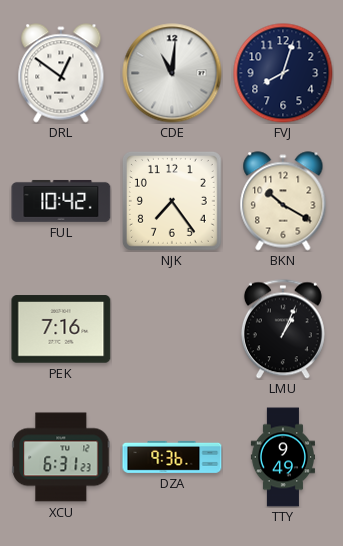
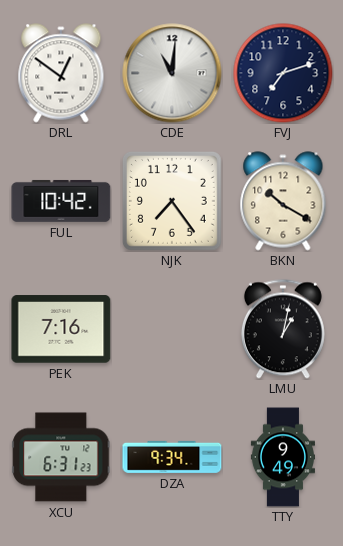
FVJ: 8:03 -> 7:12
LMU: 1:04 -> 1:02
DZA: 9:36 -> 9:34
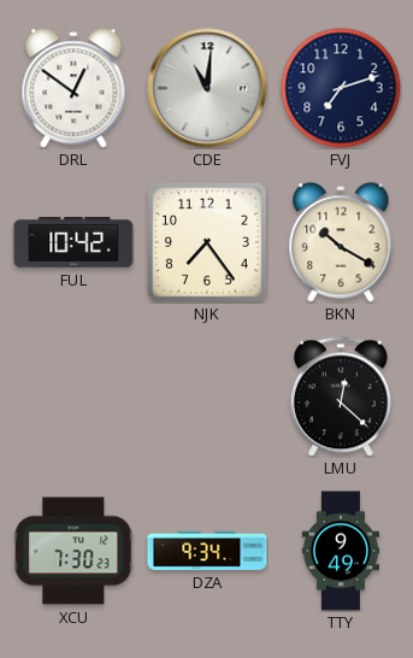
PEK: 7:16 -> none
LMU: 1:02 -> 12:22
XCU: 6:31 -> 7:30
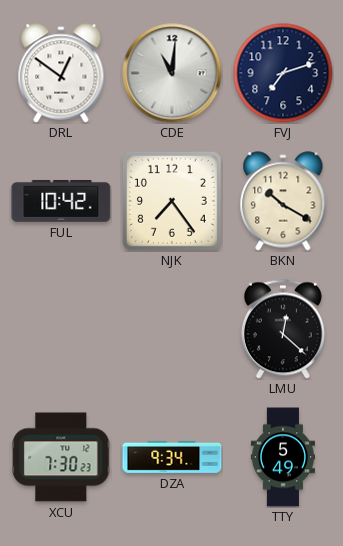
TTY: 9:49 -> 5:49
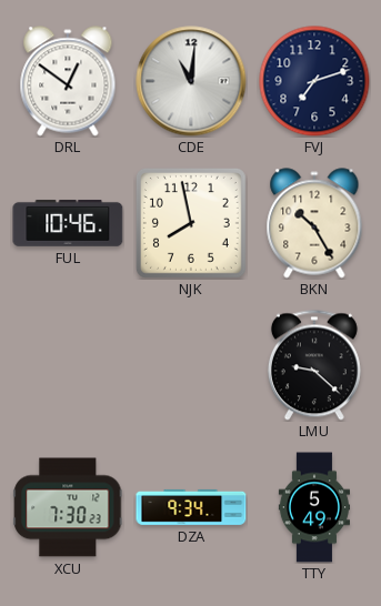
FUL: 10:42 -> 10:46
NJK: 7:24 -> 7:58
BKN: 10:20 -> 10:25
LMU: 12:22 -> 9:22
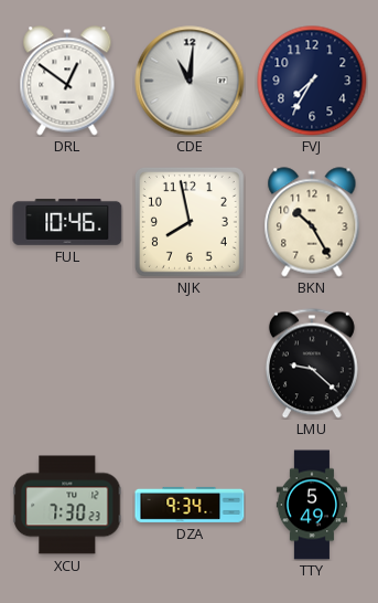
FVJ: 7:12 -> 7:35
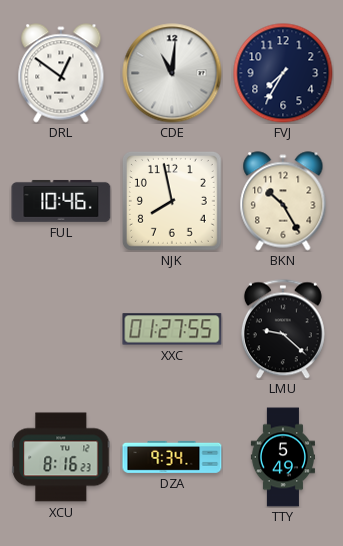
XXC: none -> 01:27
XCU: 7:30 -> 8:16
